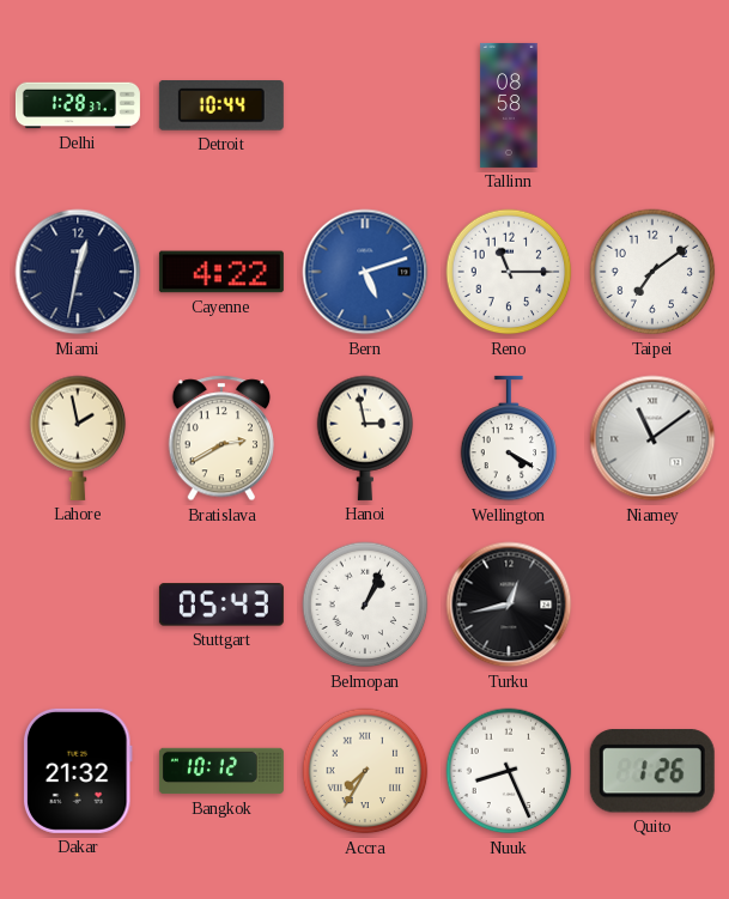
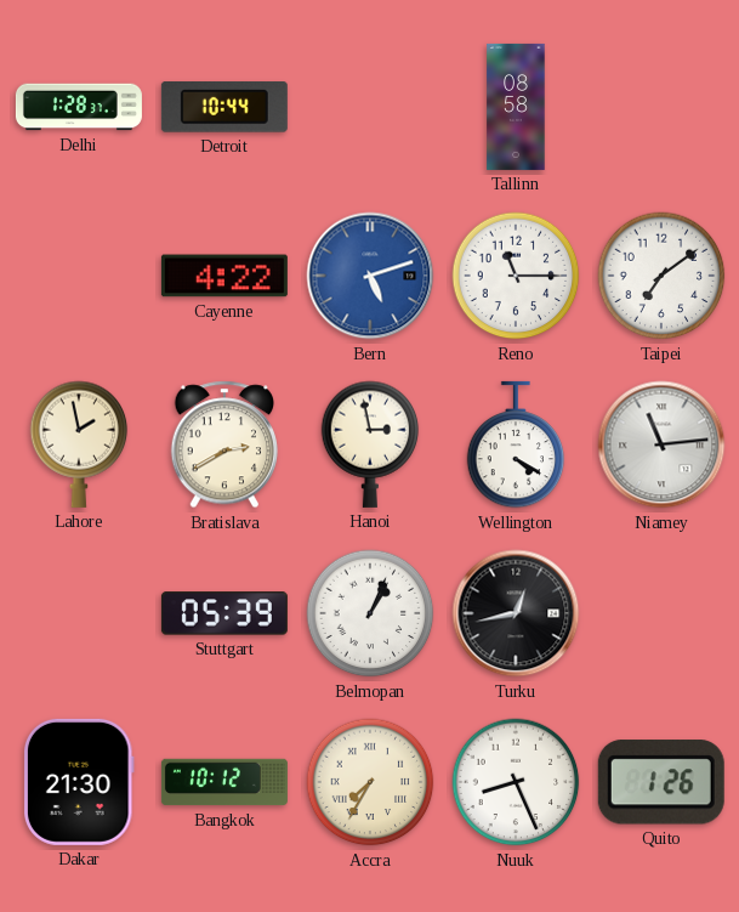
Miami: 12:32 -> none
Niamey: 11:09 -> 11:14
Stuttgart: 05:43 -> 05:39
Dakar: 21:32 -> 21:30
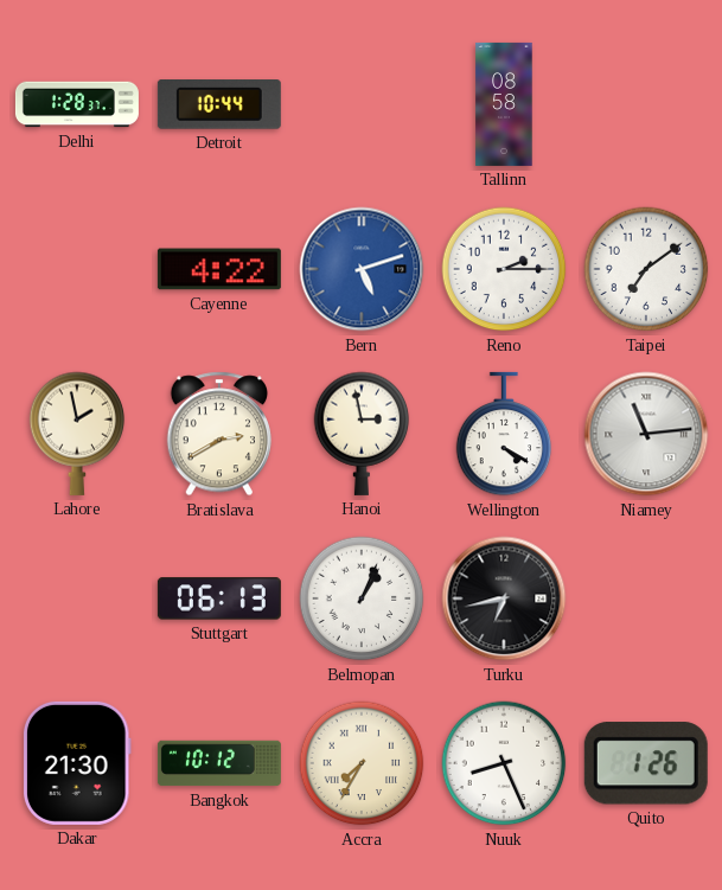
Reno: 11:15 -> 2:15
Stuttgart: 05:39 -> 06:13
Turku: 12:43 -> 6:43
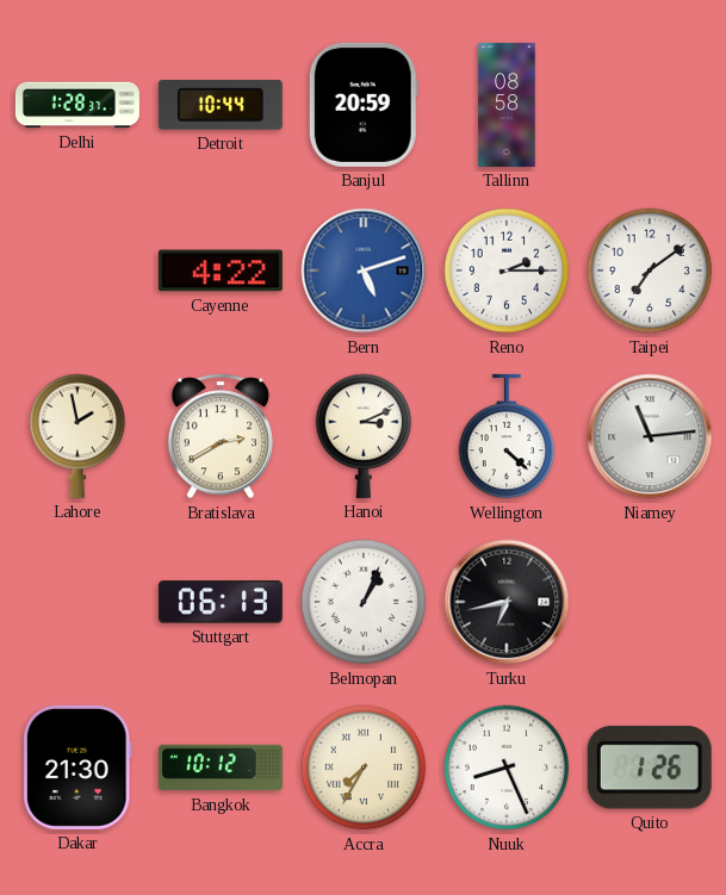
Banjul: none -> 20:59
Hanoi: 2:58 -> 3:11
Wellington: 4:20 -> 4:22
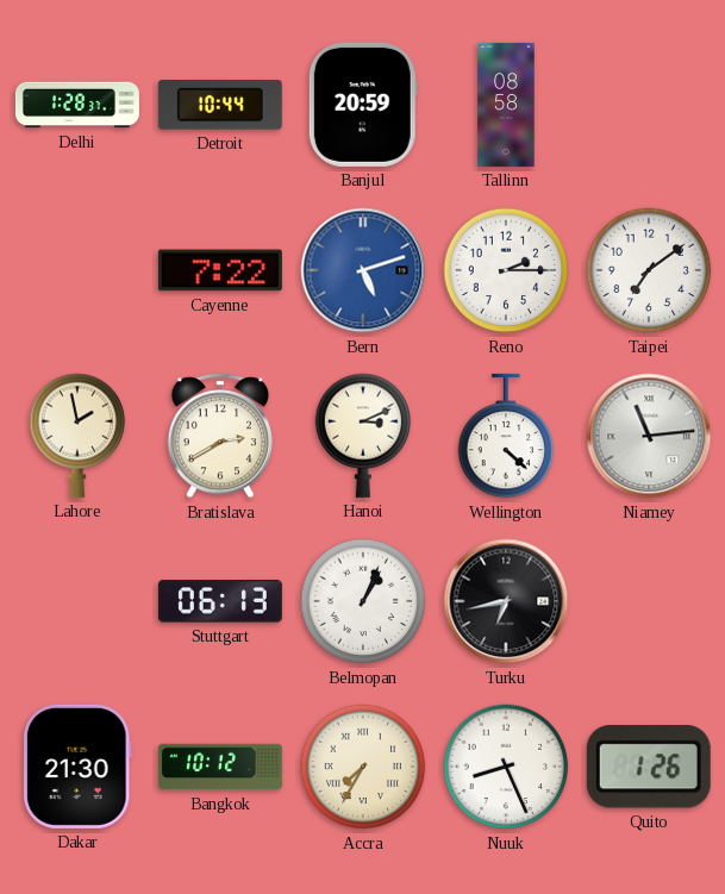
Cayenne: 4:22 -> 7:22
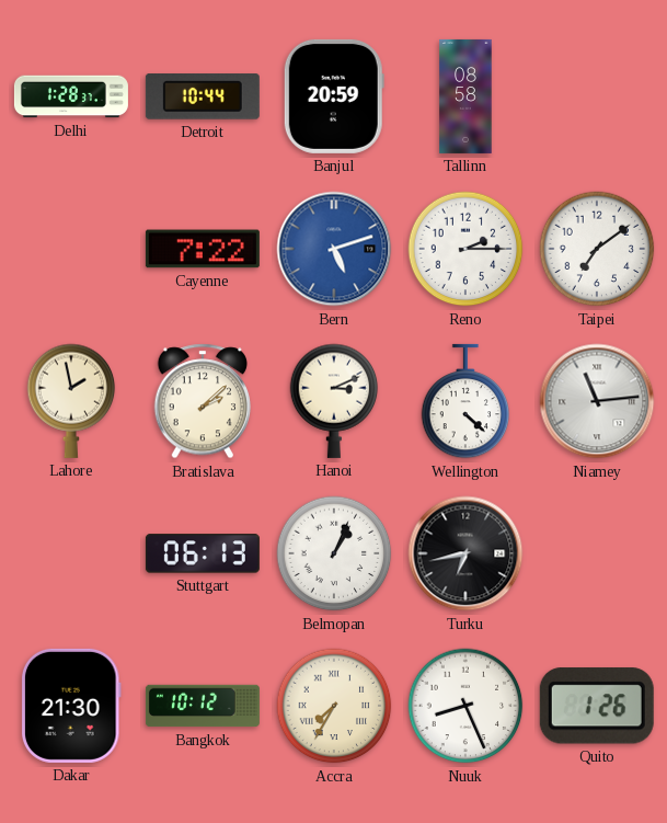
Bratislava: 2:40 -> 2:08
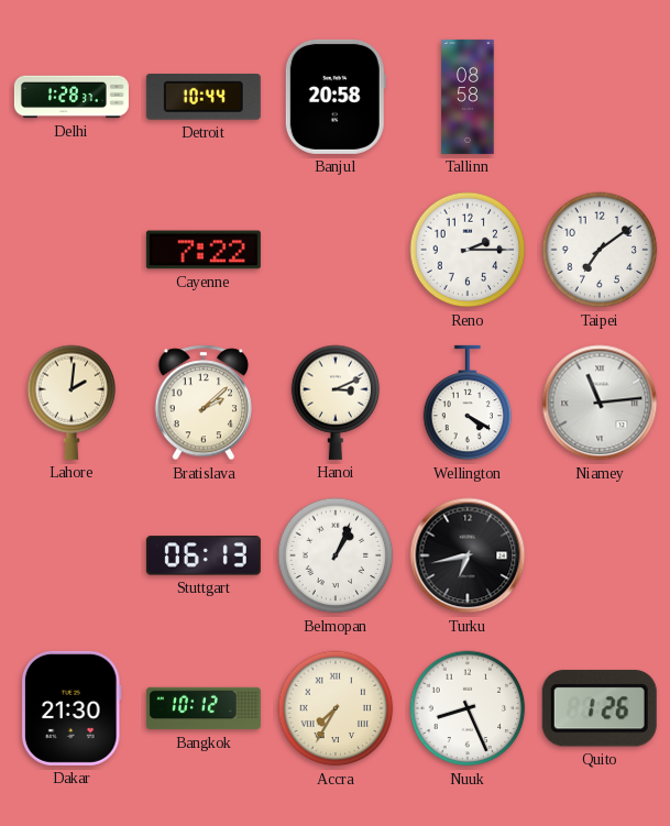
Banjul: 20:59 -> 20:58
Bern: 5:12 -> none
Lahore: 1:58 -> 2:01
Wellington: 4:22 -> 4:20
